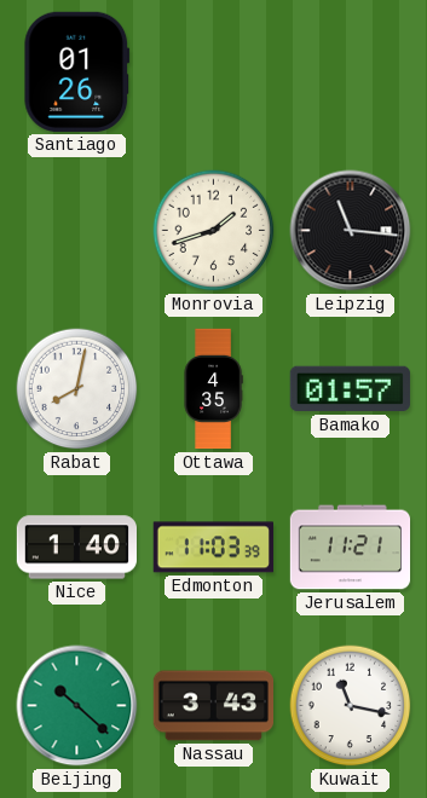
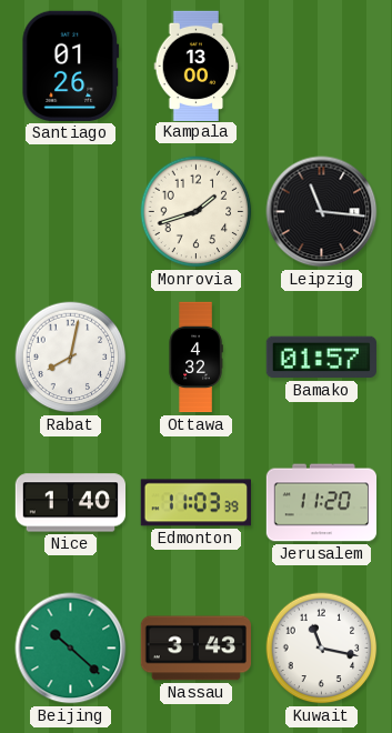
Kampala: none -> 13:00
Ottawa: 4:35 -> 4:32
Jerusalem: 11:21 -> 11:20
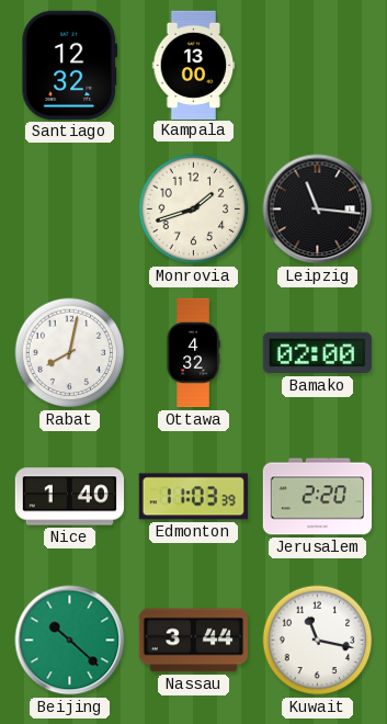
Santiago: 01:26 -> 12:32
Bamako: 01:57 -> 02:00
Jerusalem: 11:20 -> 2:20
Nassau: 3:43 -> 3:44
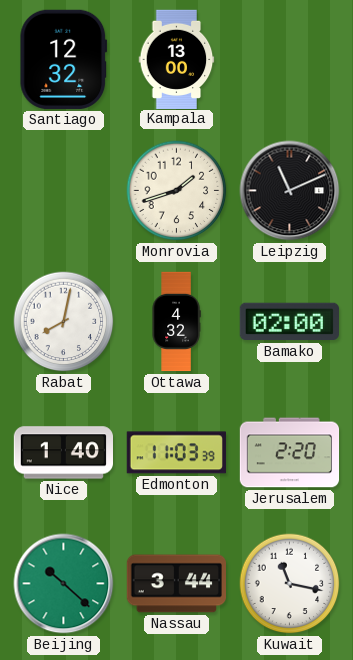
Leipzig: 11:16 -> 11:11
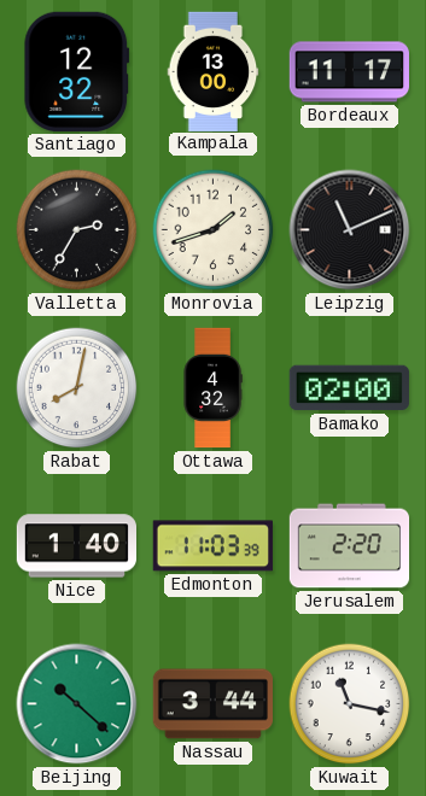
Bordeaux: none -> 11:17
Valletta: none -> 2:35
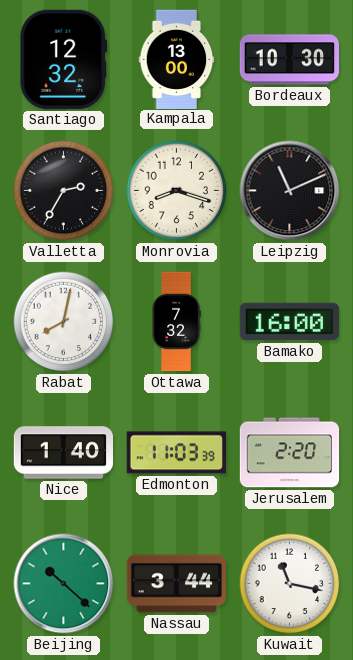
Bordeaux: 11:17 -> 10:30
Monrovia: 1:42 -> 8:18
Ottawa: 4:32 -> 7:32
Bamako: 02:00 -> 16:00
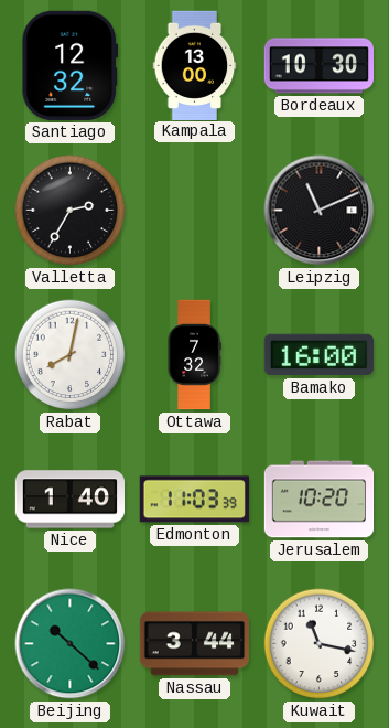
Monrovia: 8:18 -> none
Jerusalem: 2:20 -> 10:20
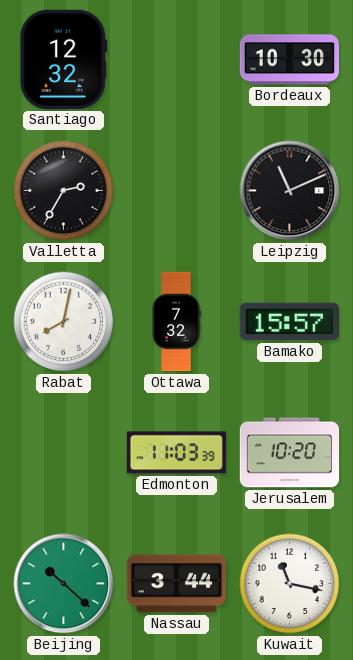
Kampala: 13:00 -> none
Bamako: 16:00 -> 15:57
Nice: 1:40 -> none
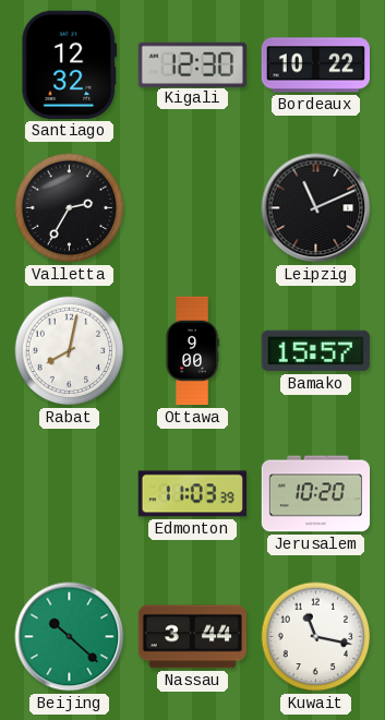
Kigali: none -> 12:30
Bordeaux: 10:30 -> 10:22
Ottawa: 7:32 -> 9:00
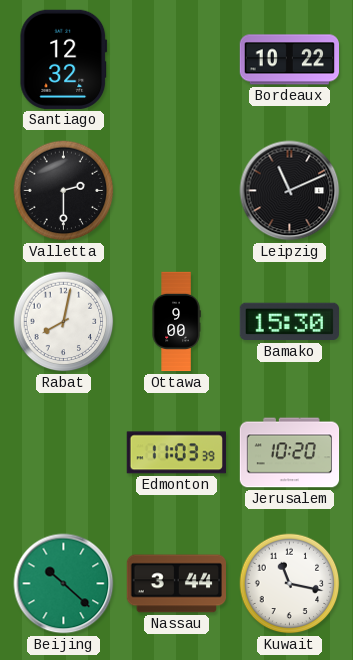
Kigali: 12:30 -> none
Valletta: 2:35 -> 2:30
Bamako: 15:57 -> 15:30
